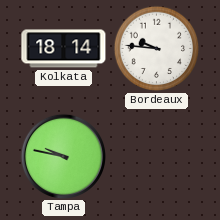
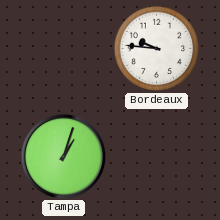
Kolkata: 18:14 -> none
Tampa: 9:47 -> 1:03
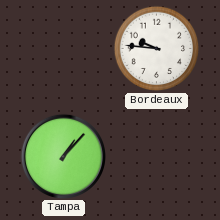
Tampa: 1:03 -> 1:07
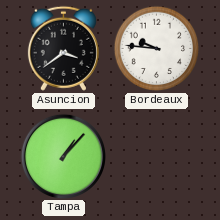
Asuncion: none -> 3:39
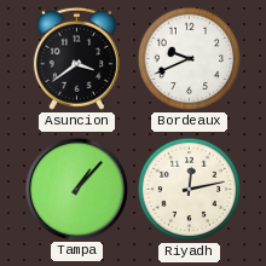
Bordeaux: 9:46 -> 9:41
Riyadh: none -> 12:13
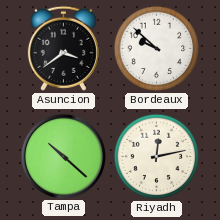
Bordeaux: 9:41 -> 9:52
Tampa: 1:07 -> 10:22
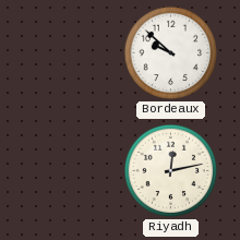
Asuncion: 3:39 -> none
Tampa: 10:22 -> none
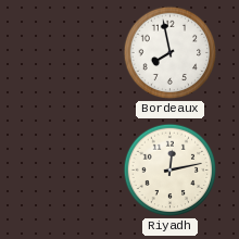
Bordeaux: 9:52 -> 7:58
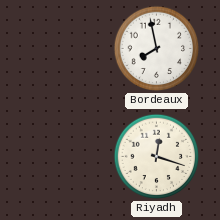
Riyadh: 12:13 -> 12:18
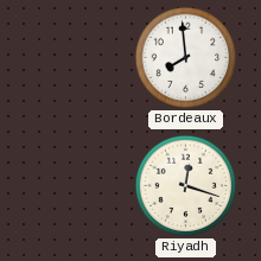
Bordeaux: 7:58 -> 7:59
